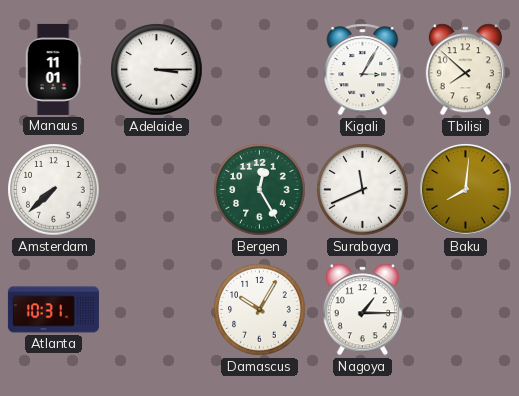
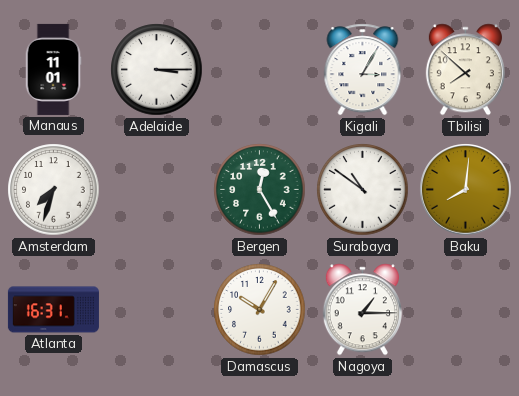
Amsterdam: 7:38 -> 7:33
Surabaya: 11:41 -> 10:51
Atlanta: 10:31 -> 16:31
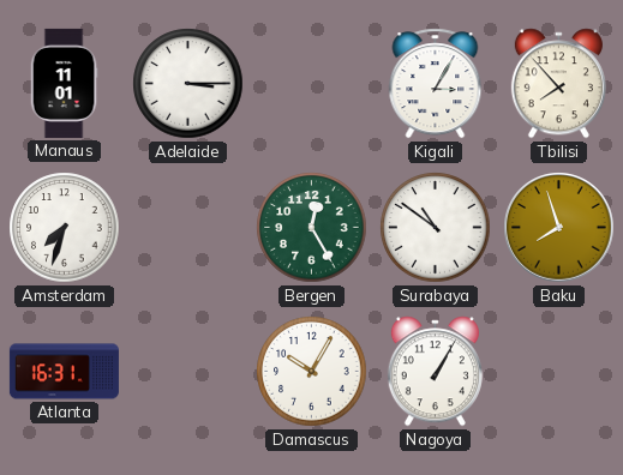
Tbilisi: 7:52 -> 7:53
Baku: 8:01 -> 7:57
Nagoya: 1:15 -> 1:05
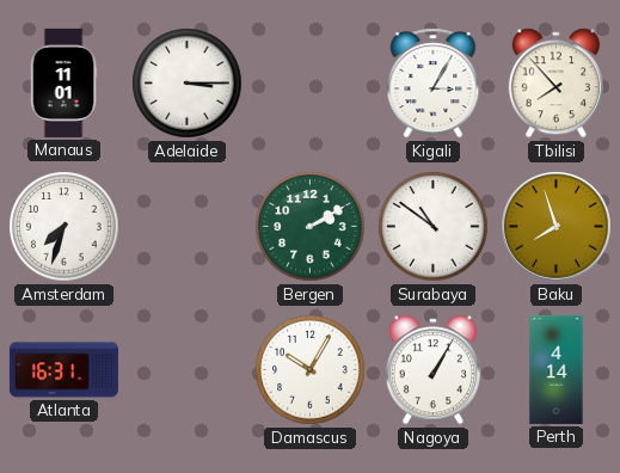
Bergen: 12:25 -> 2:10
Perth: none -> 4:14
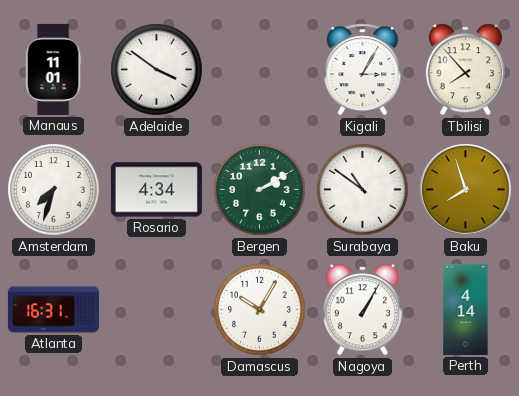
Adelaide: 3:15 -> 3:51
Rosario: none -> 4:34
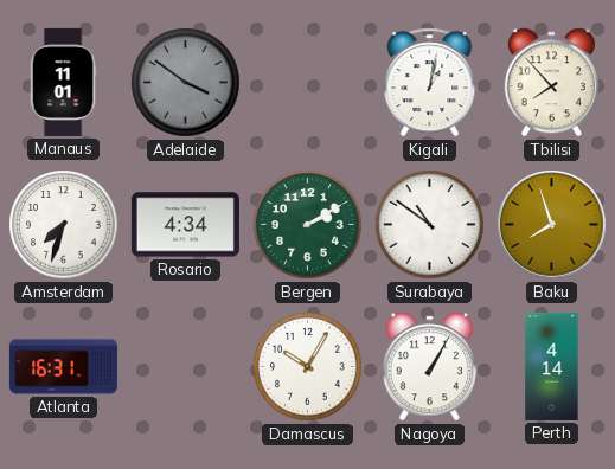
Adelaide dial: white -> grey
Kigali: 3:05 -> 1:02
